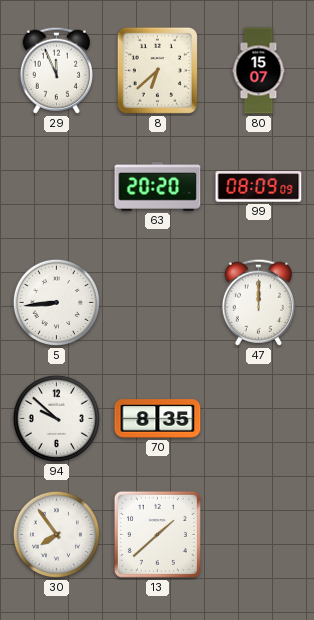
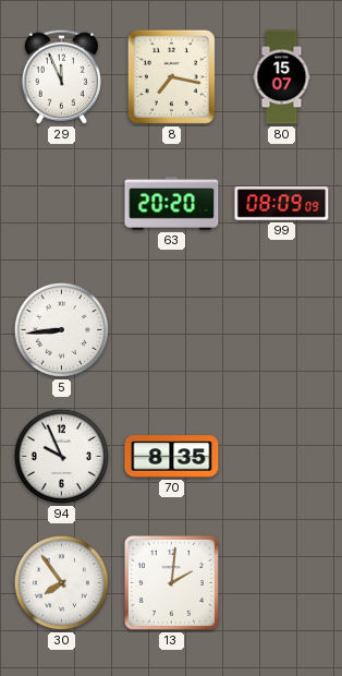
8: 6:38 -> 7:17
47: 12:00 -> none
94: 9:52 -> 9:56
13: 1:38 -> 2:01
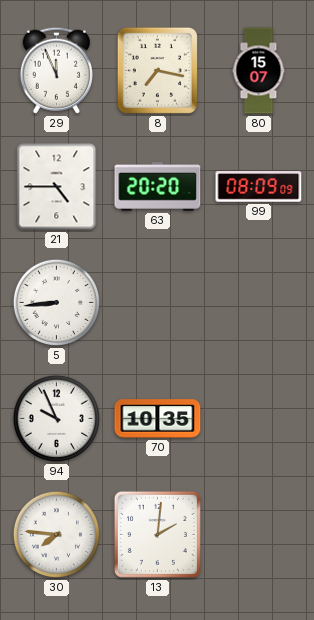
21: none -> 4:45
70: 8:35 -> 10:35
30: 7:54 -> 7:46
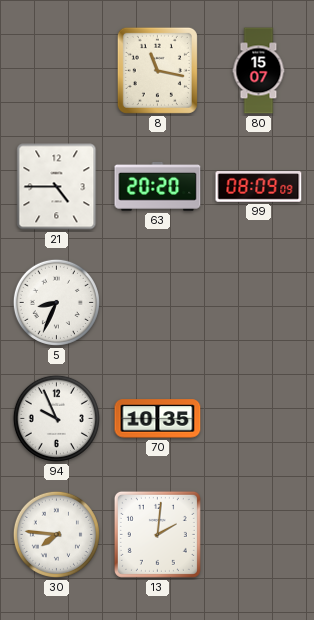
29: 11:56 -> none
8: 7:17 -> 11:17
5: 8:44 -> 8:34
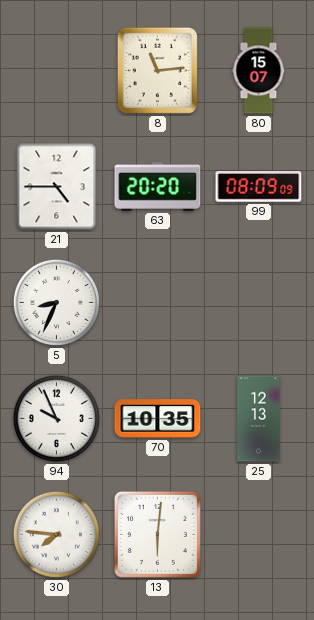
8: 11:17 -> 11:14
25: none -> 12:13
13: 2:01 -> 6:01
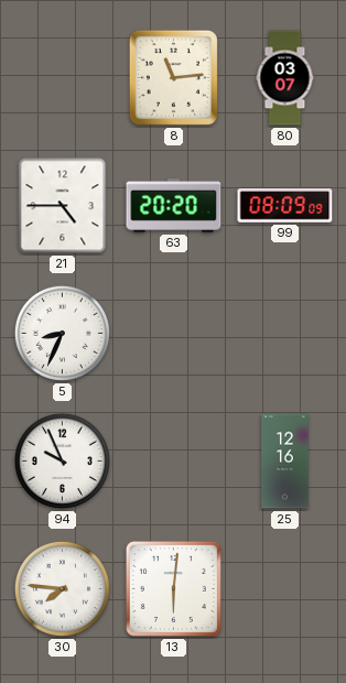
80: 15:07 -> 03:07
70: 10:35 -> none
25: 12:13 -> 12:16
